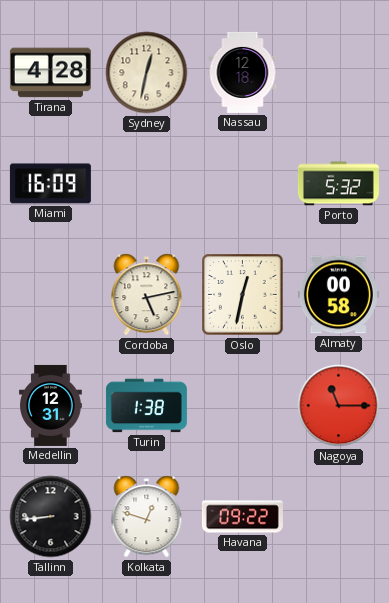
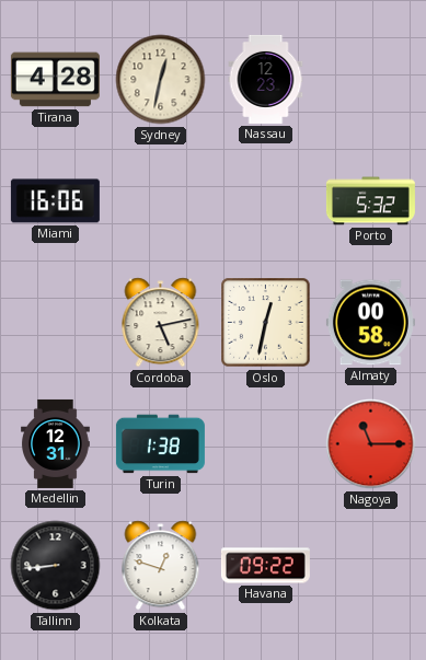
Nassau: 12:18 -> 12:23
Miami: 16:09 -> 16:06
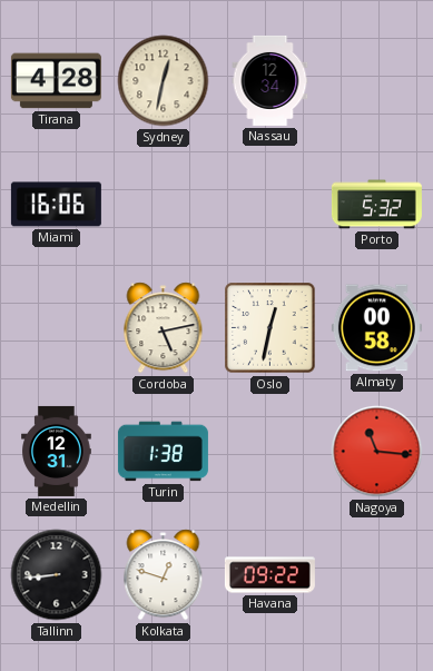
Nassau: 12:23 -> 12:34
Nagoya: 11:15 -> 11:16
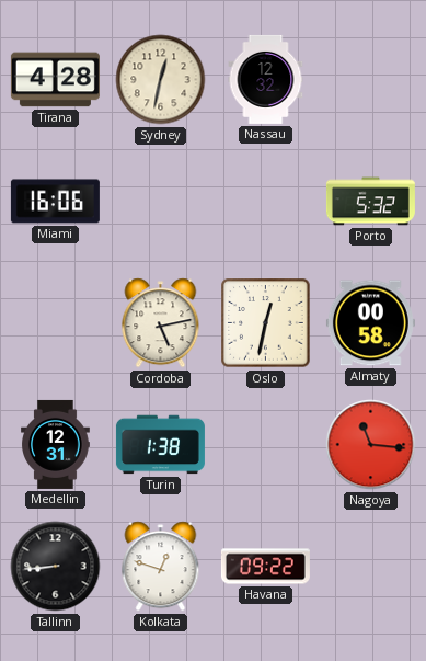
Nassau: 12:34 -> 12:32
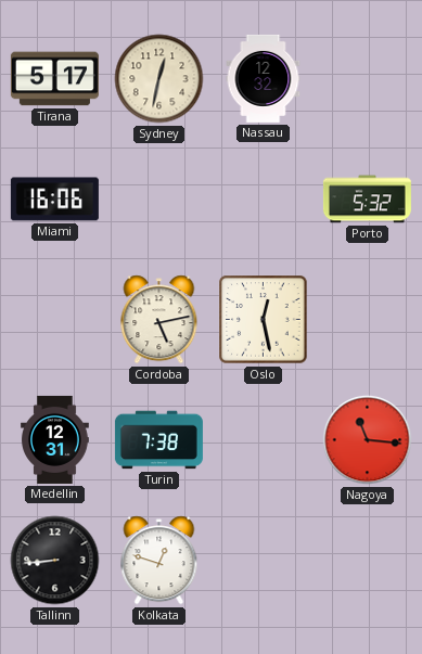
Tirana: 4:28 -> 5:17
Oslo: 12:32 -> 12:28
Almaty: 00:58 -> none
Turin: 1:38 -> 7:38
Havana: 09:22 -> none
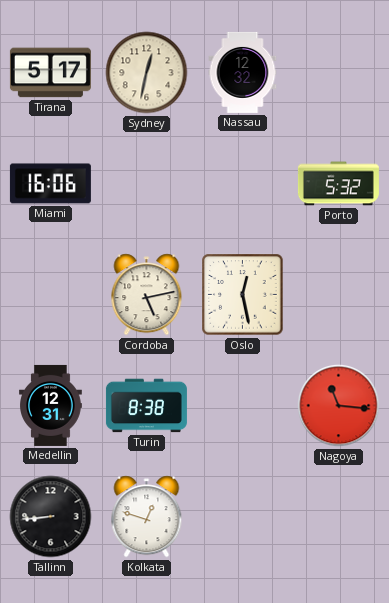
Turin: 7:38 -> 8:38
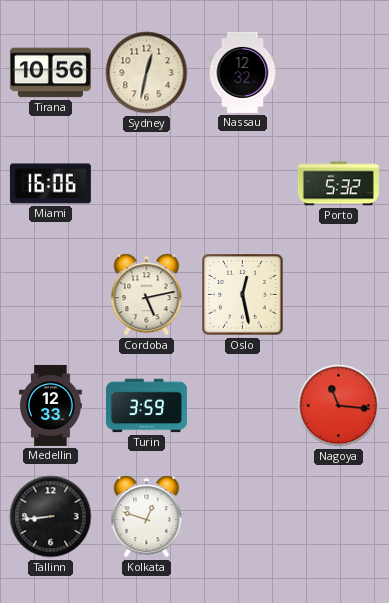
Tirana: 5:17 -> 10:56
Medellin: 12:31 -> 12:33
Turin: 8:38 -> 3:59
